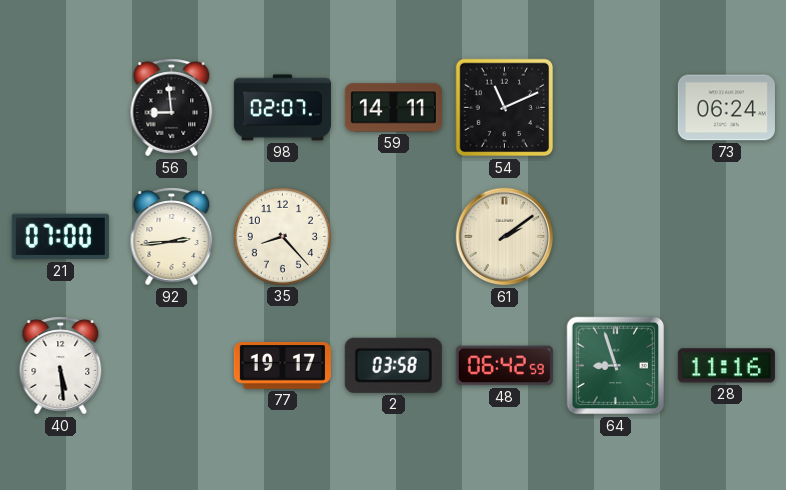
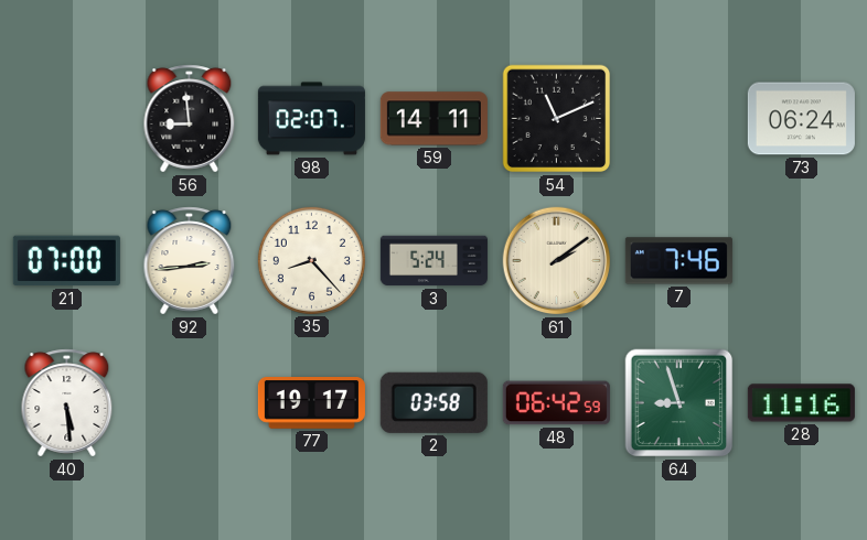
3: none -> 5:24
7: none -> 7:46
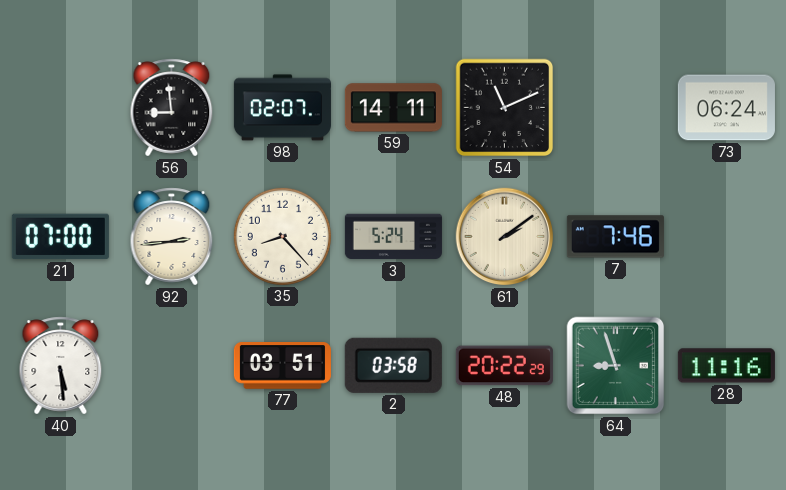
77: 19:17 -> 03:51
48: 06:42 -> 20:22
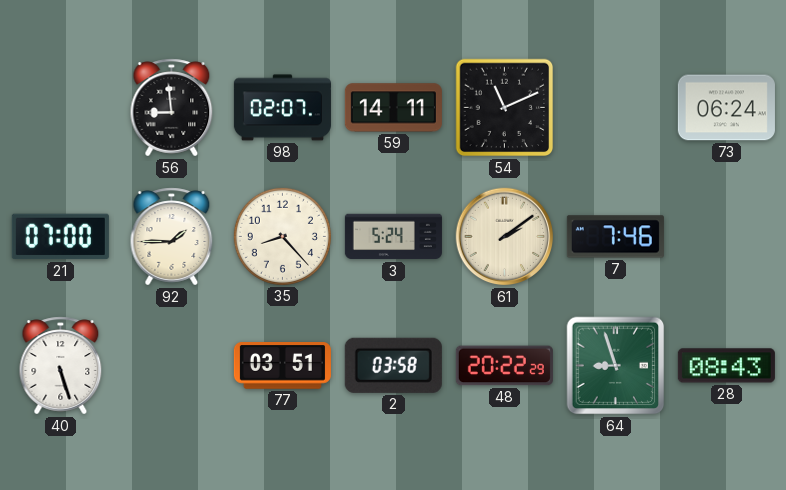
92: 2:44 -> 1:45
40: 5:29 -> 5:27
28: 11:16 -> 08:43
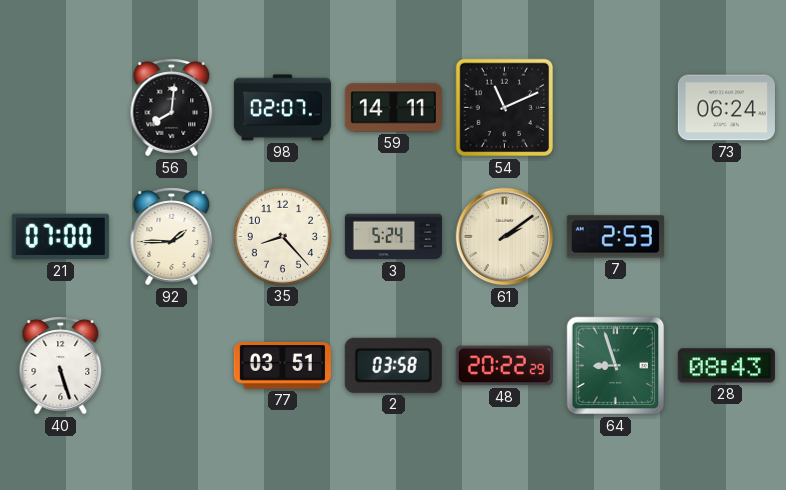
56: 8:59 -> 8:01
7: 7:46 -> 2:53
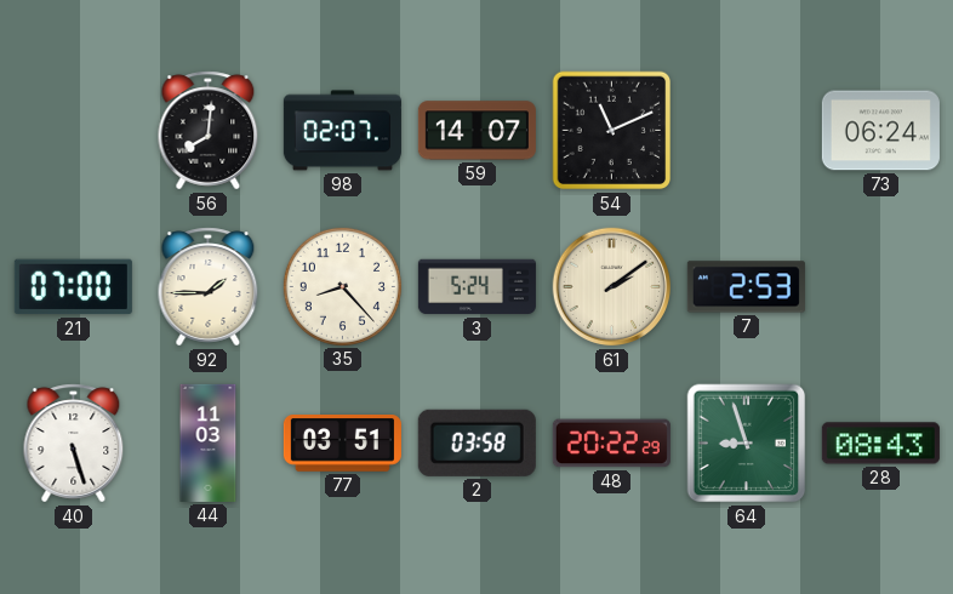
59: 14:11 -> 14:07
44: none -> 11:03
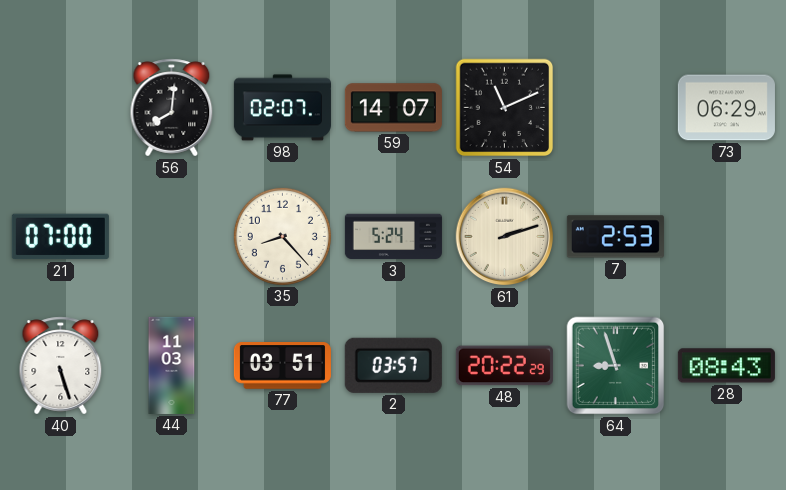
73: 06:24 -> 06:29
92: 1:45 -> none
61: 2:09 -> 2:12
2: 03:58 -> 03:57
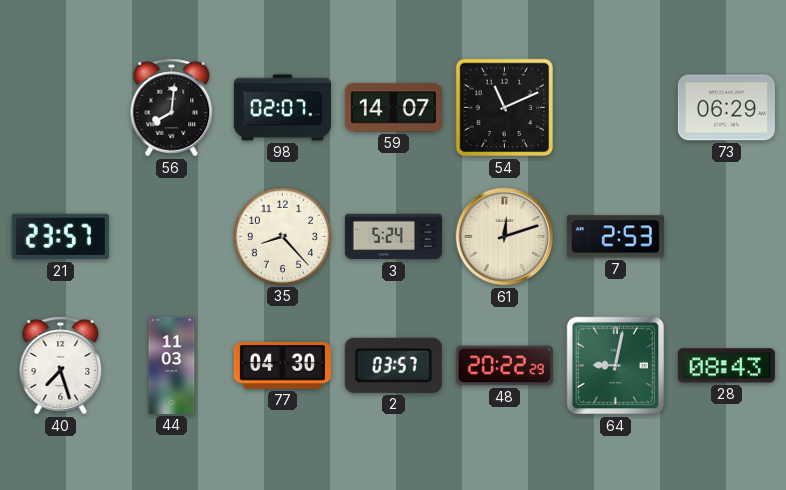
21: 07:00 -> 23:57
61: 2:12 -> 12:12
40: 5:27 -> 7:27
77: 03:51 -> 04:30
64: 8:57 -> 9:02
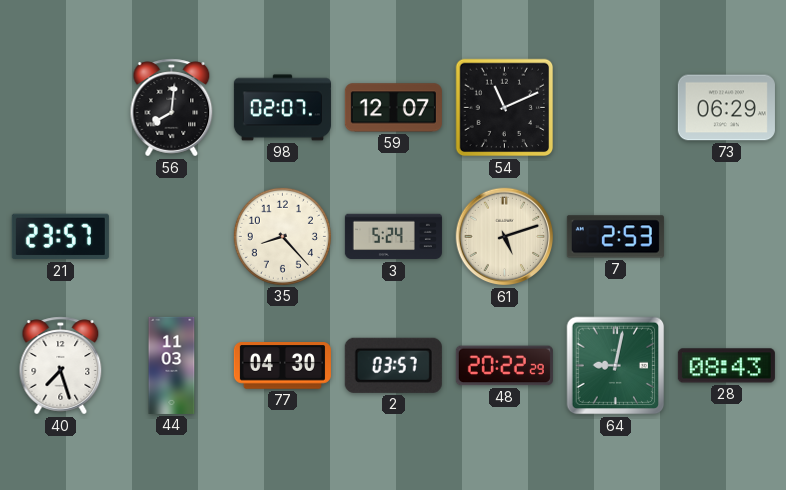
59: 14:07 -> 12:07
61: 12:12 -> 5:12
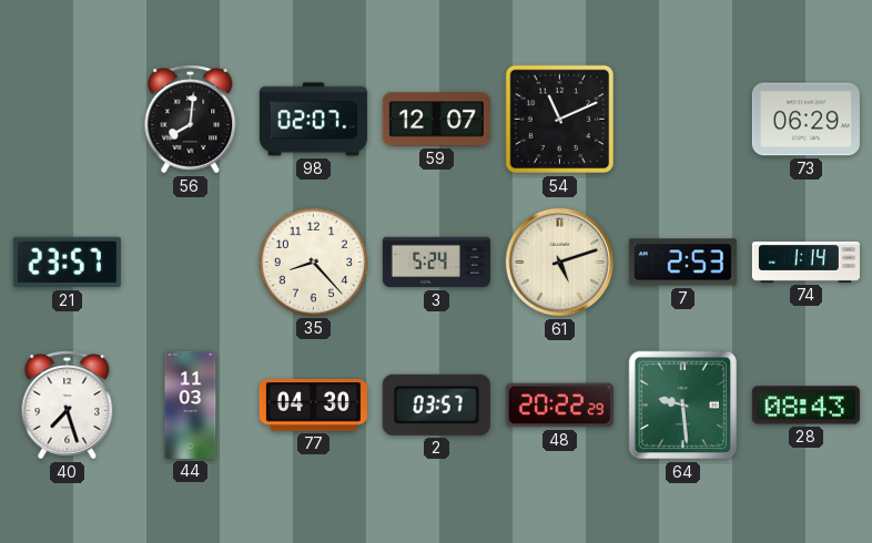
74: none -> 1:14
64: 9:02 -> 9:29
